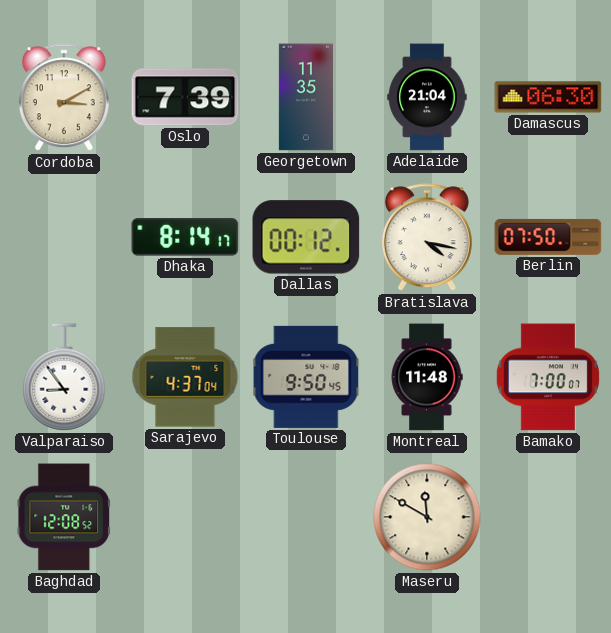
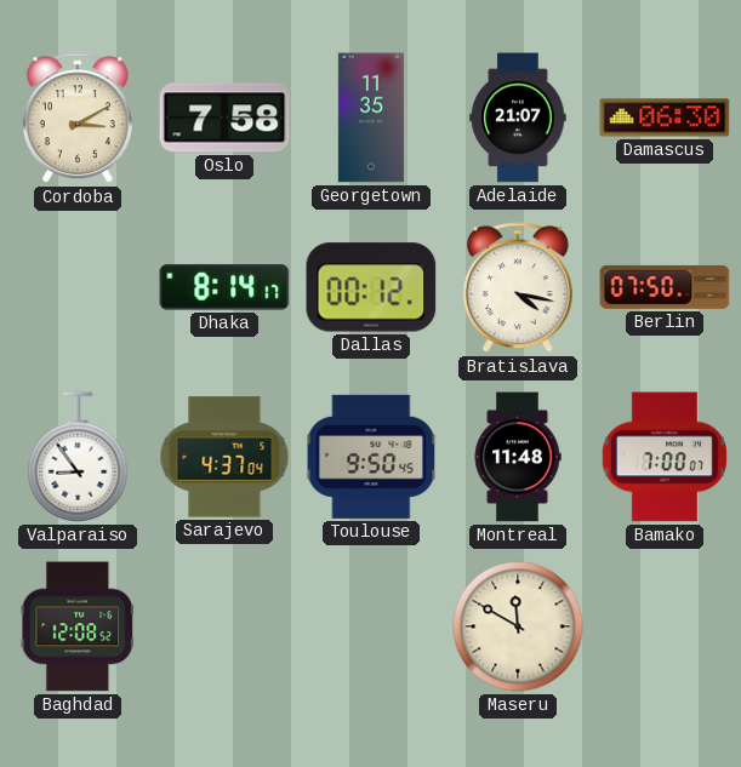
Oslo: 7:39 -> 7:58
Adelaide: 21:04 -> 21:07
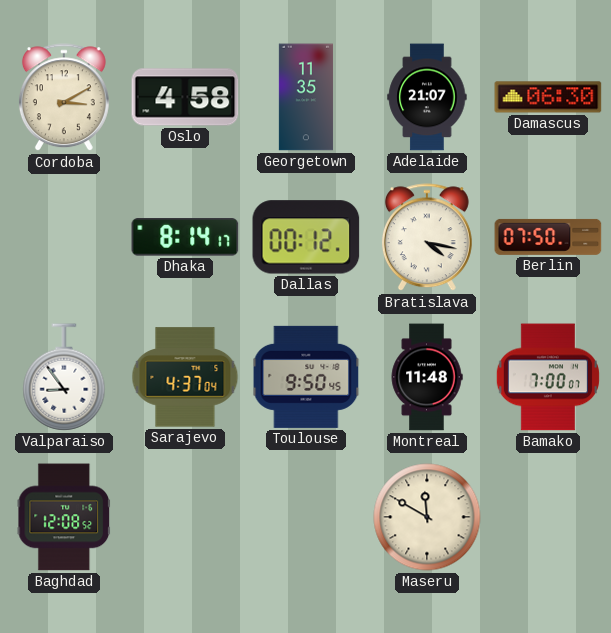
Oslo: 7:58 -> 4:58
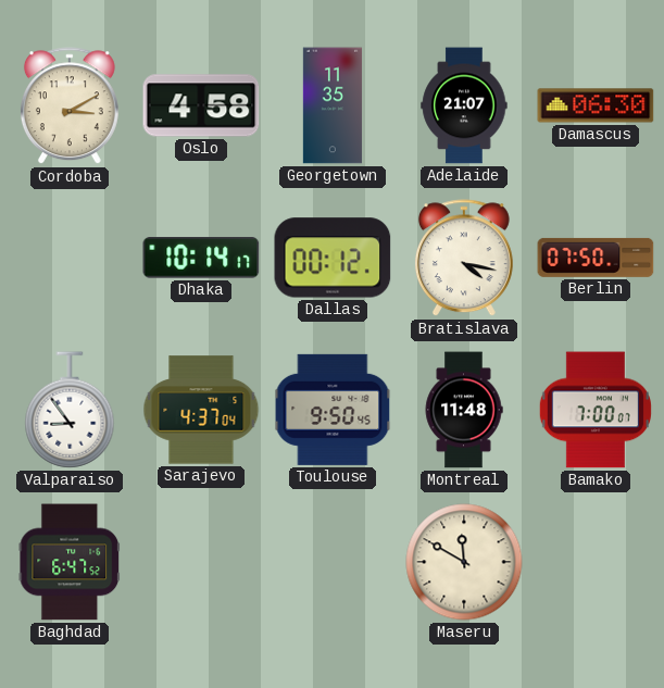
Dhaka: 8:14 -> 10:14
Baghdad: 12:08 -> 6:47
